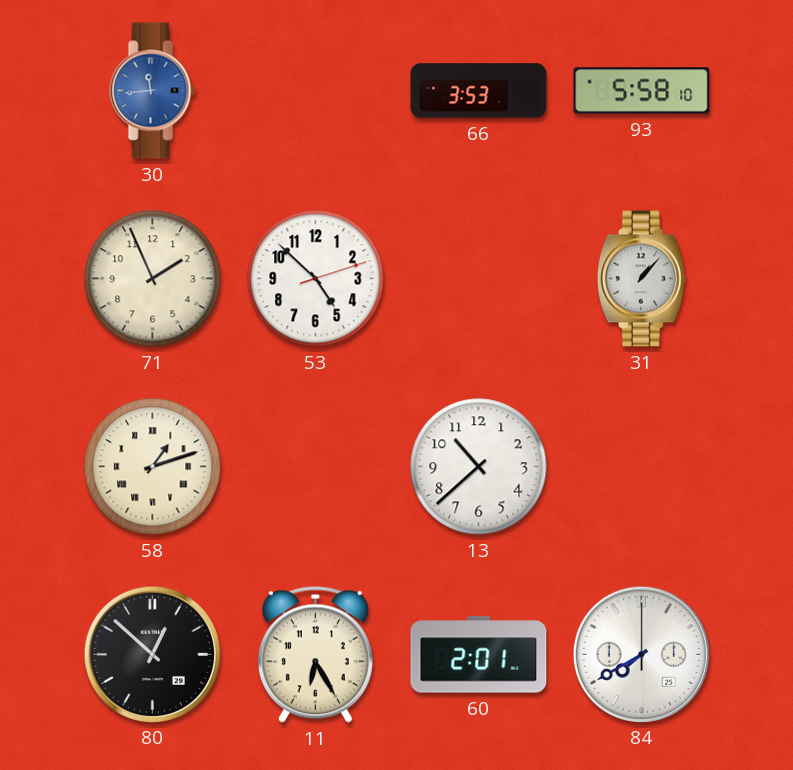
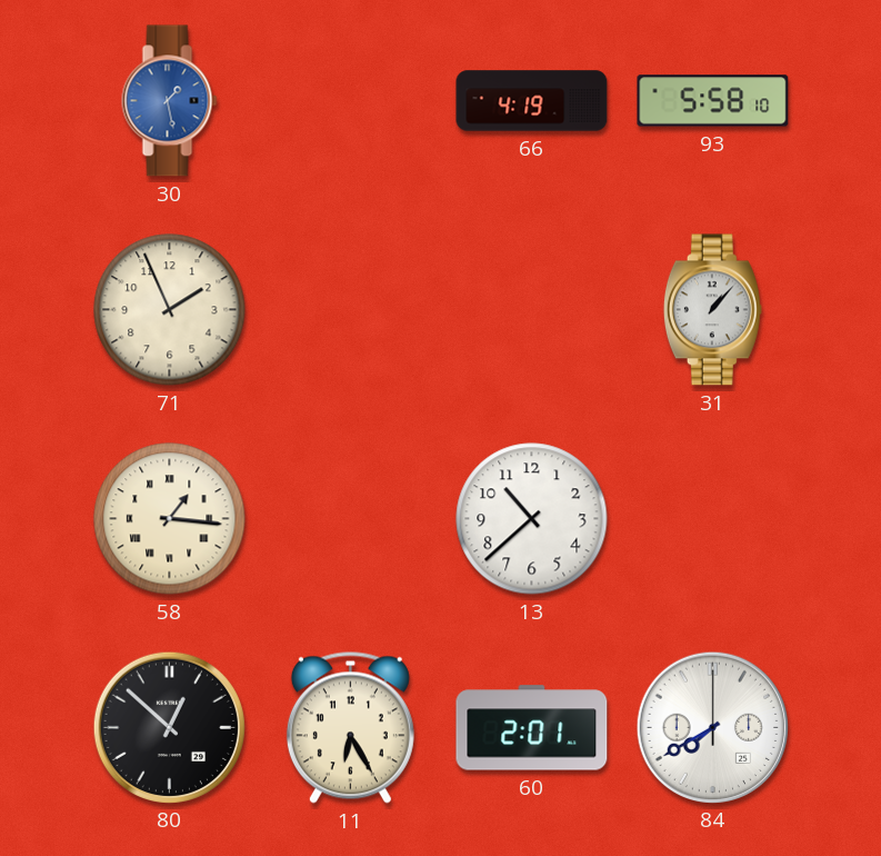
30: 11:44 -> 1:28
66: 3:53 -> 4:19
53: 4:52 -> none
58: 1:12 -> 1:16
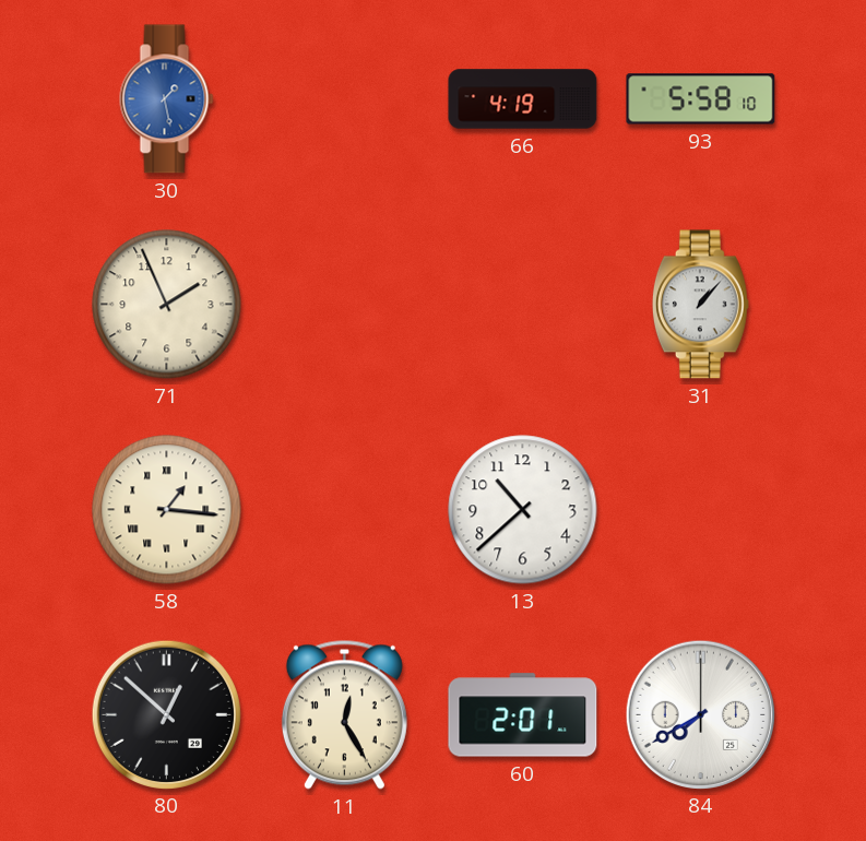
11: 6:25 -> 12:25
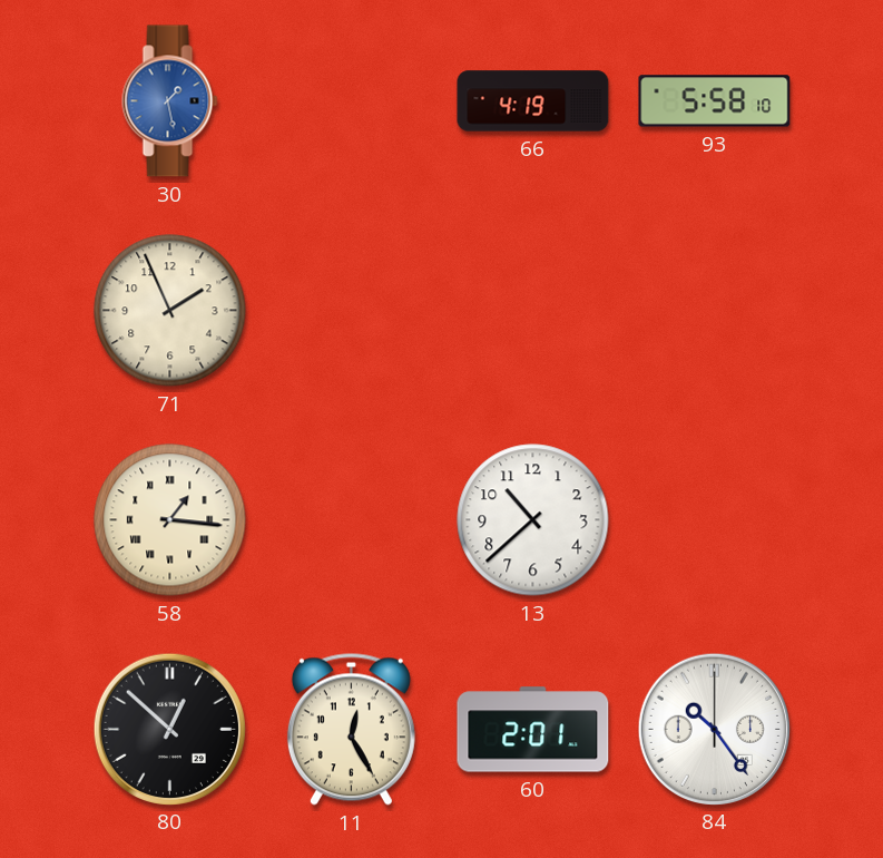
31: 1:07 -> none
84: 7:40 -> 10:24
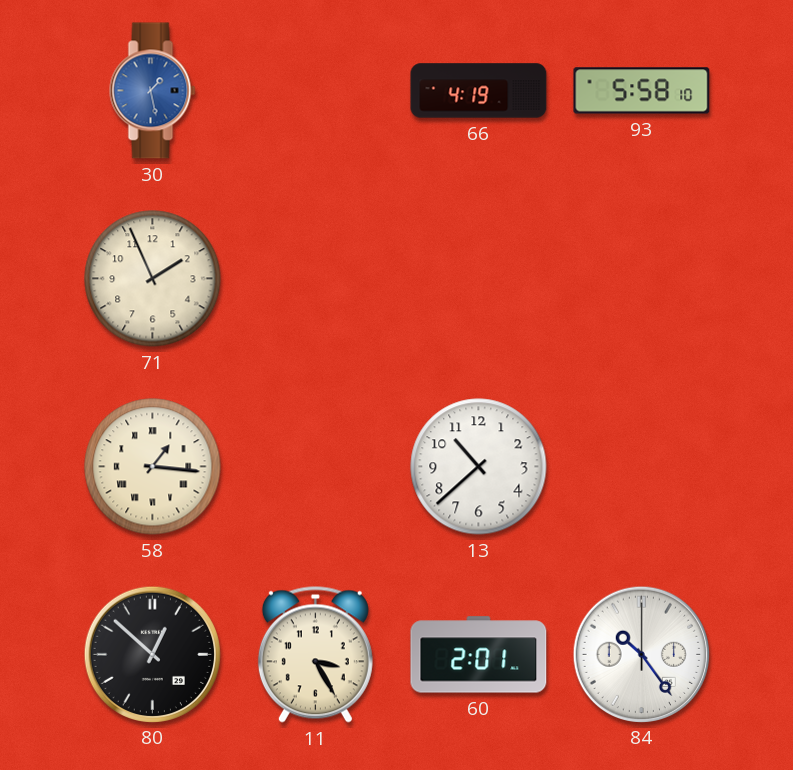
11: 12:25 -> 3:25
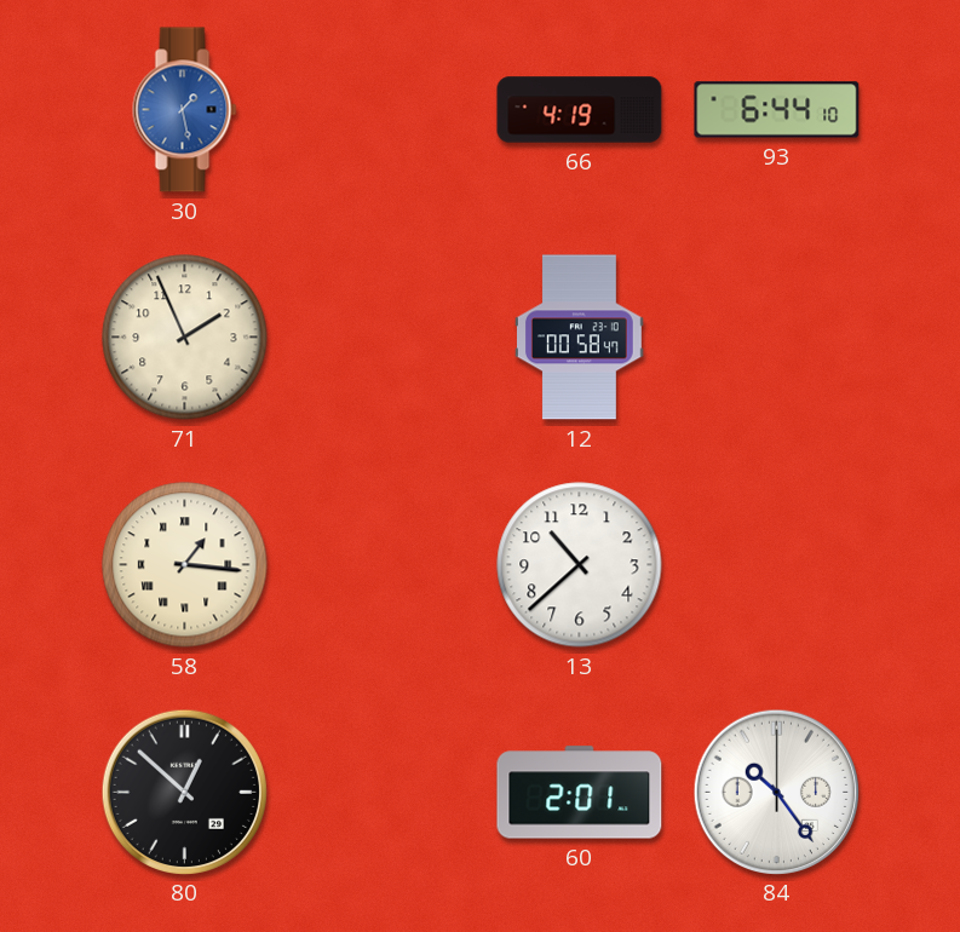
93: 5:58 -> 6:44
12: none -> 00:58
11: 3:25 -> none
